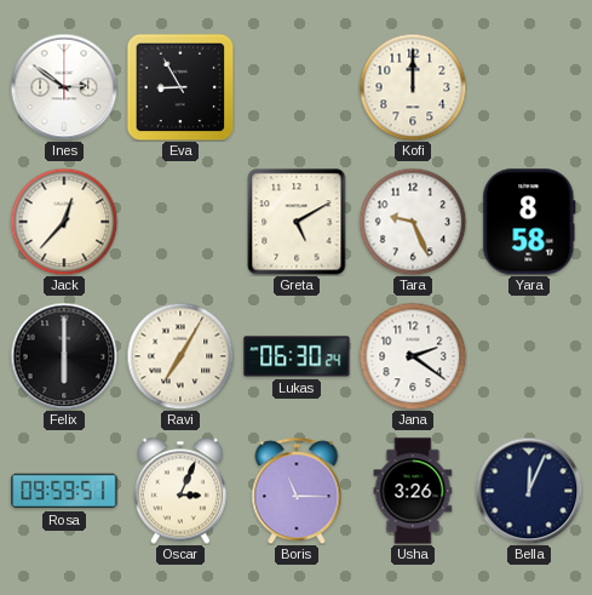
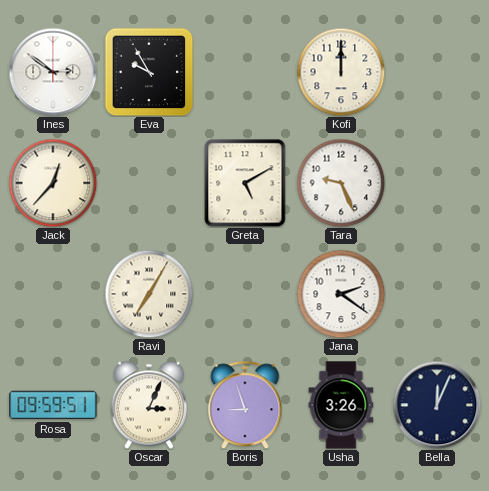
Eva: 8:55 -> 9:55
Yara: 8:58 -> none
Felix: 6:00 -> none
Lukas: 06:30 -> none
Boris: 11:15 -> 8:57
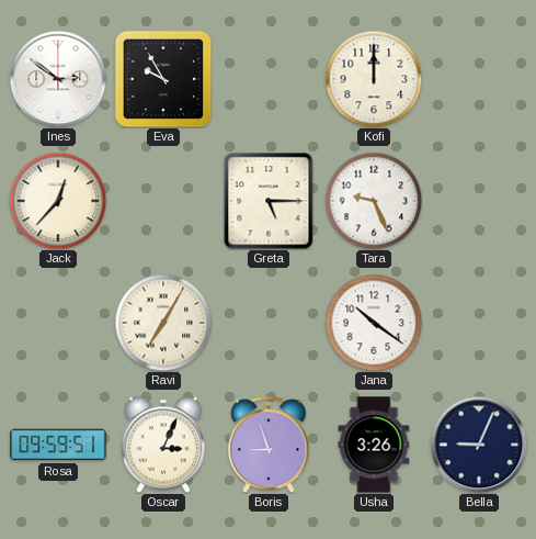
Greta: 5:10 -> 5:15
Jana: 2:21 -> 10:21
Bella: 12:04 -> 9:04
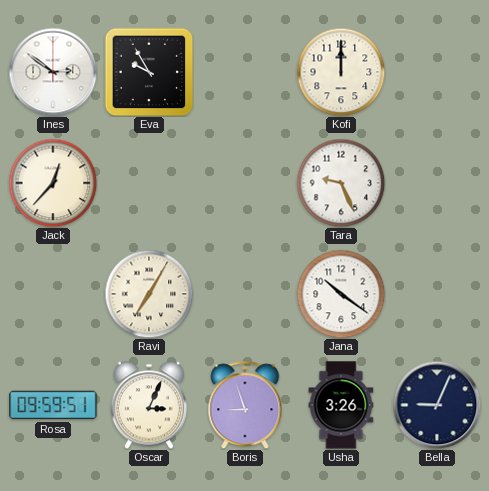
Greta: 5:15 -> none
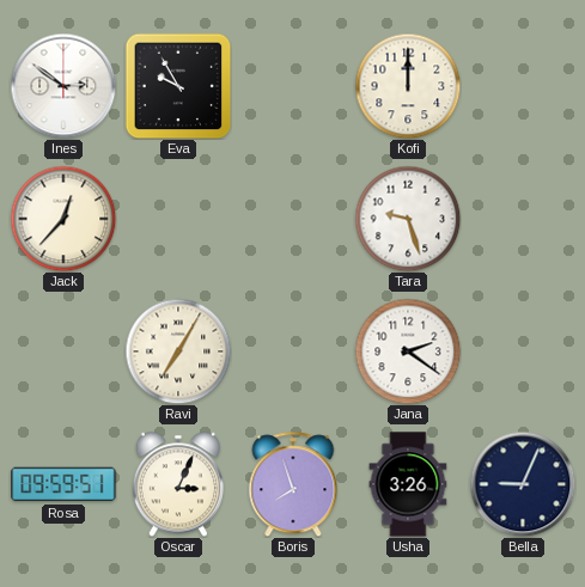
Tara: 9:26 -> 9:27
Jana: 10:21 -> 2:21
Boris: 8:57 -> 7:57
